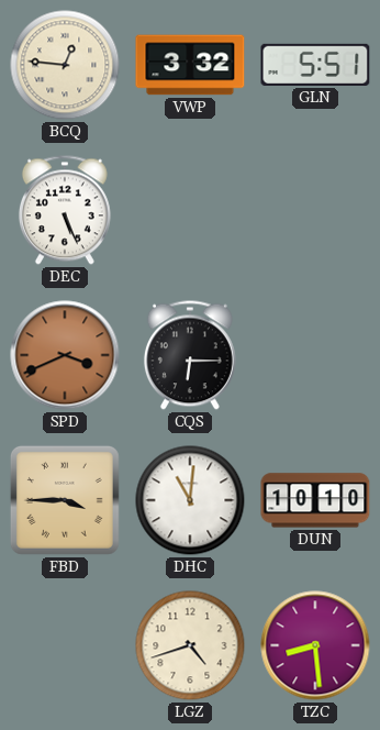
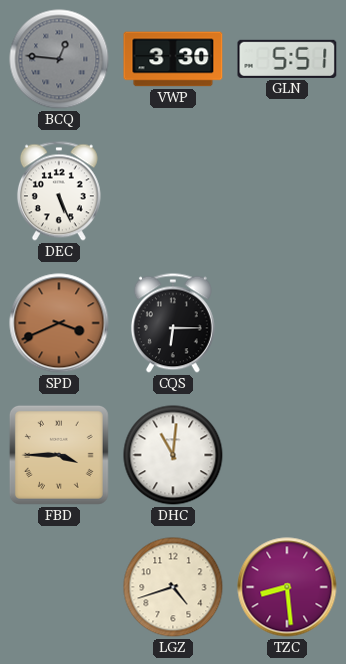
BCQ dial: cream -> grey
VWP: 3:32 -> 3:30
DUN: 10:10 -> none
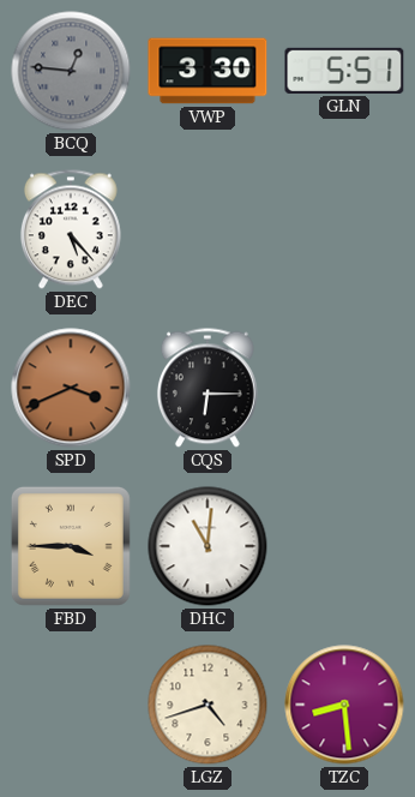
DEC: 5:26 -> 5:23
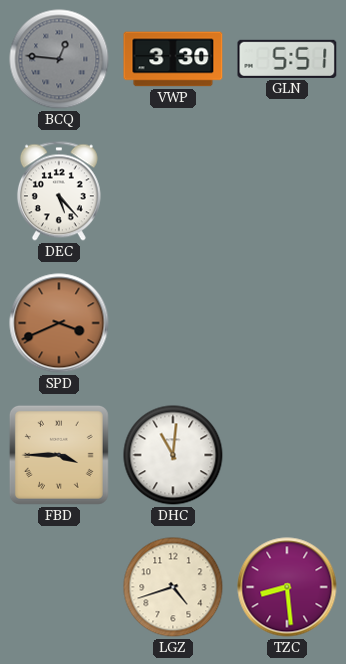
CQS: 6:15 -> none
